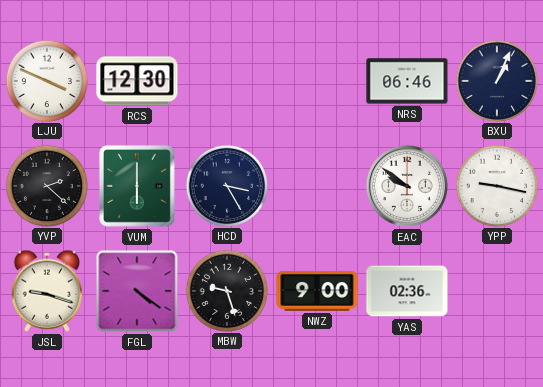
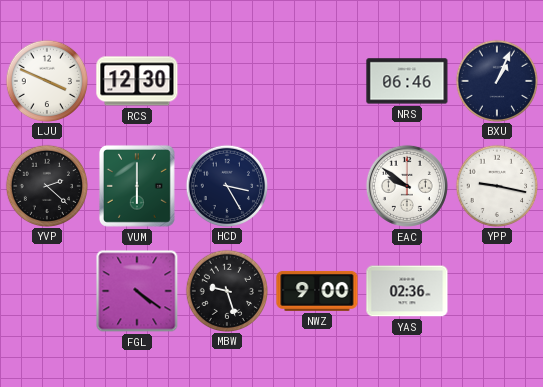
JSL: 9:18 -> none
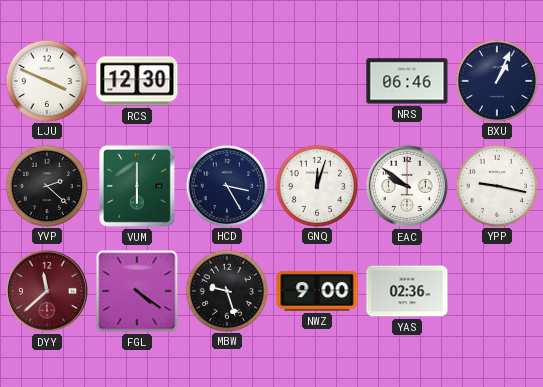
GNQ: none -> 12:03
DYY: none -> 11:38
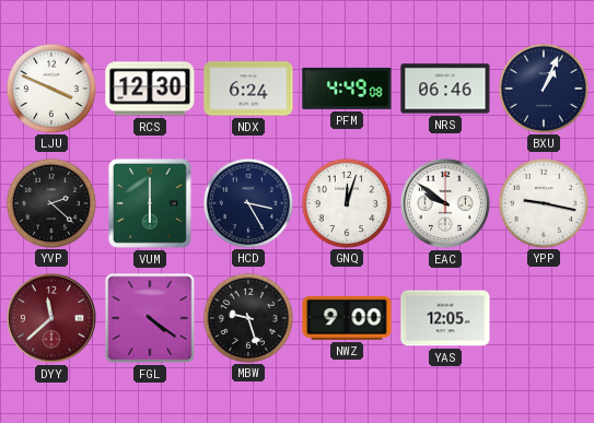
NDX: none -> 6:24
PFM: none -> 4:49
YAS: 02:36 -> 12:05
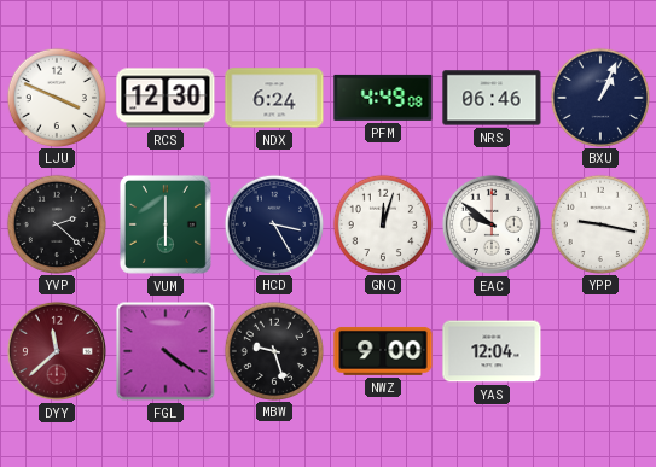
YAS: 12:05 -> 12:04
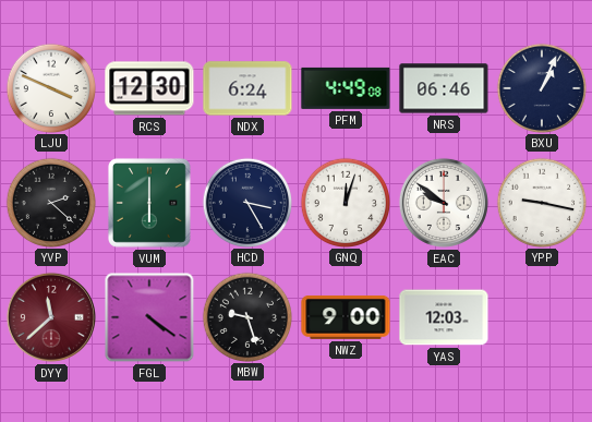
YAS: 12:04 -> 12:03
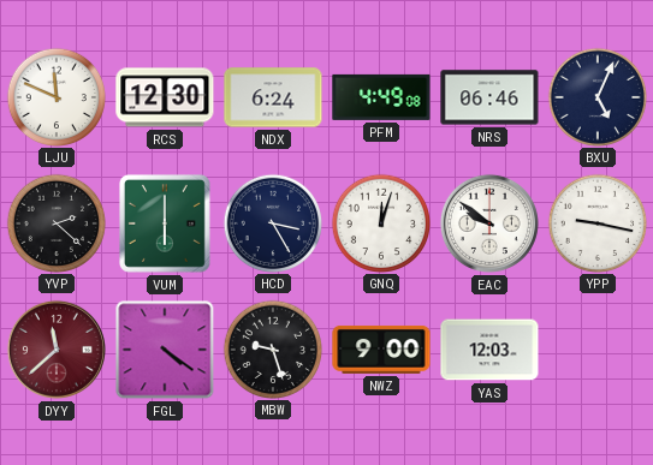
LJU: 3:49 -> 11:49
BXU: 1:04 -> 5:04
